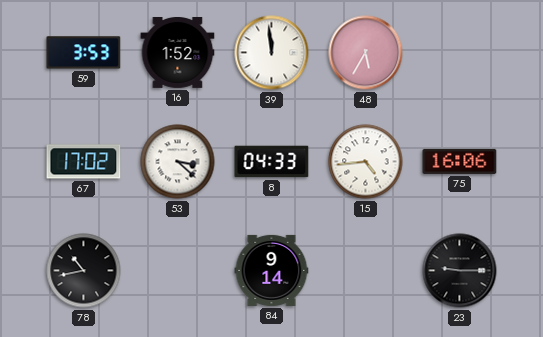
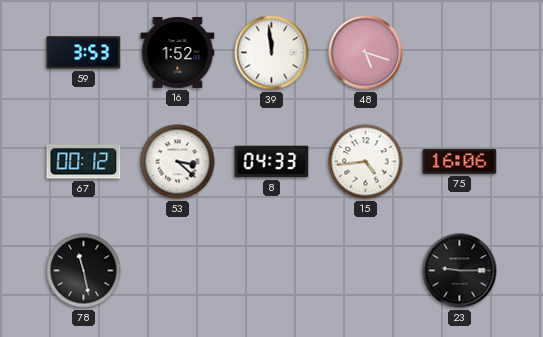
48: 5:35 -> 5:18
67: 17:02 -> 00:12
78: 10:43 -> 11:28
84: 9:14 -> none
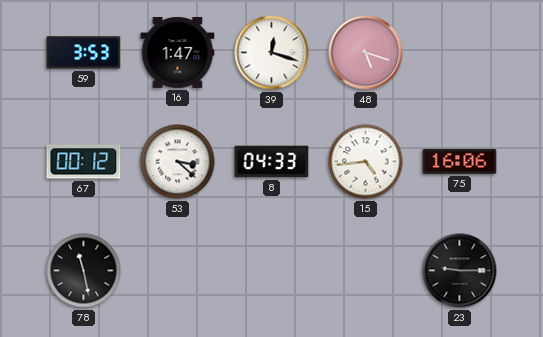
16: 1:52 -> 1:47
39: 11:59 -> 12:18
